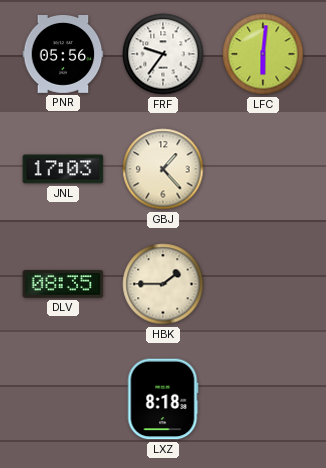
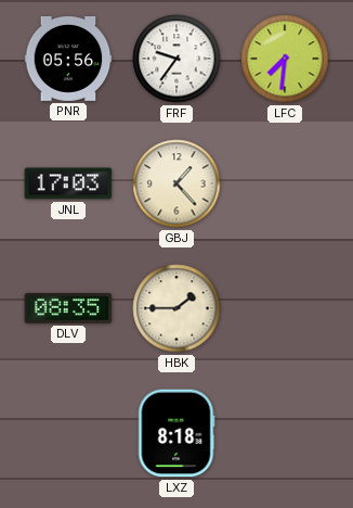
LFC: 6:01 -> 7:31
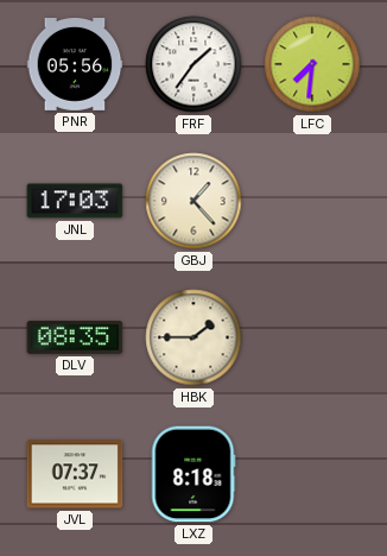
FRF: 9:36 -> 1:36
JVL: none -> 07:37
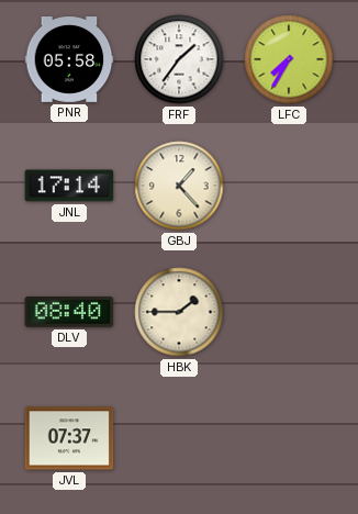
PNR: 05:56 -> 05:58
LFC: 7:31 -> 7:35
JNL: 17:03 -> 17:14
DLV: 08:35 -> 08:40
LXZ: 8:18 -> none
